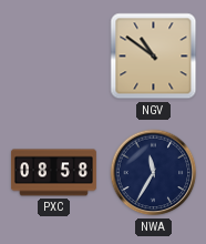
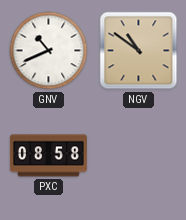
GNV: none -> 10:41
NWA: 11:35 -> none
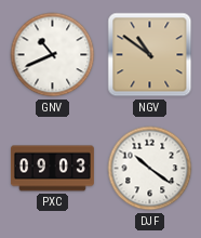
PXC: 08:58 -> 09:03
DJF: none -> 10:21
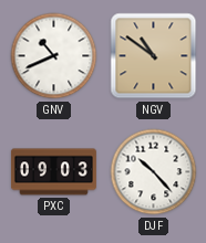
DJF: 10:21 -> 10:23
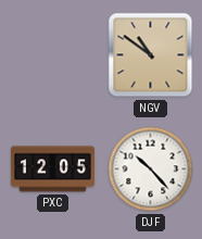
GNV: 10:41 -> none
PXC: 09:03 -> 12:05
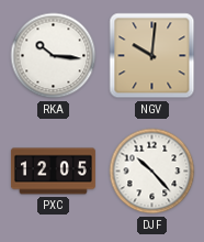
RKA: none -> 10:16
NGV: 10:51 -> 10:01
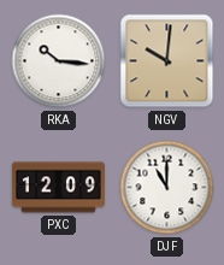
PXC: 12:05 -> 12:09
DJF: 10:23 -> 11:00
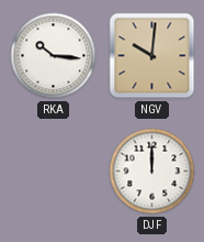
PXC: 12:09 -> none
DJF: 11:00 -> 12:00
